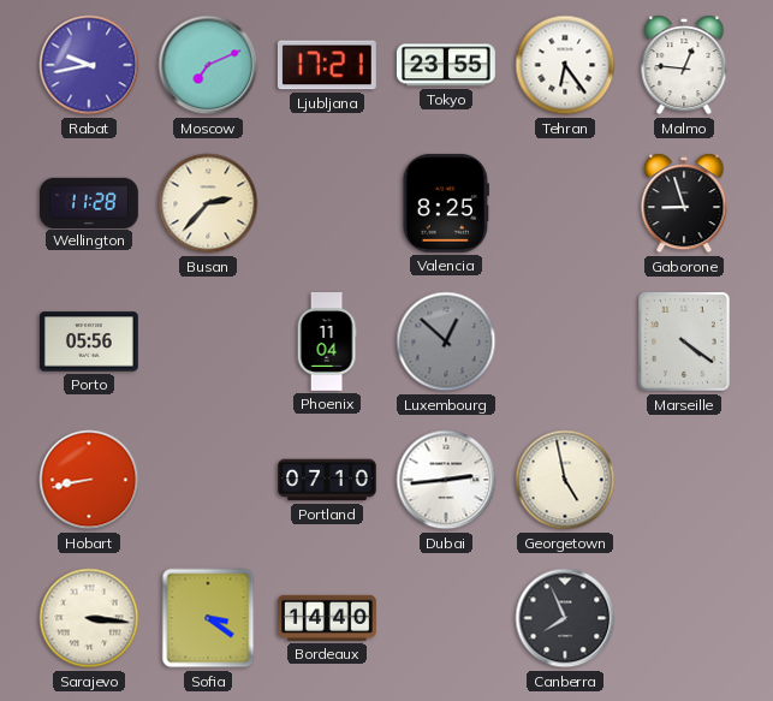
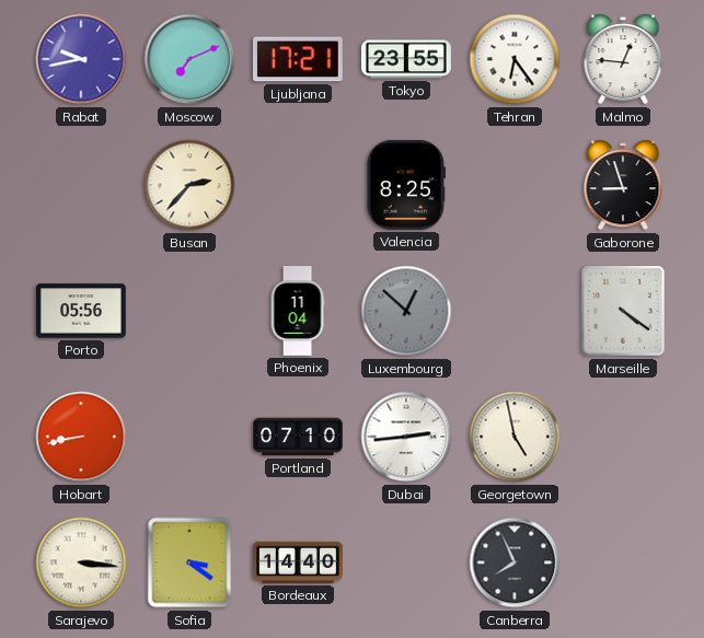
Wellington: 11:28 -> none
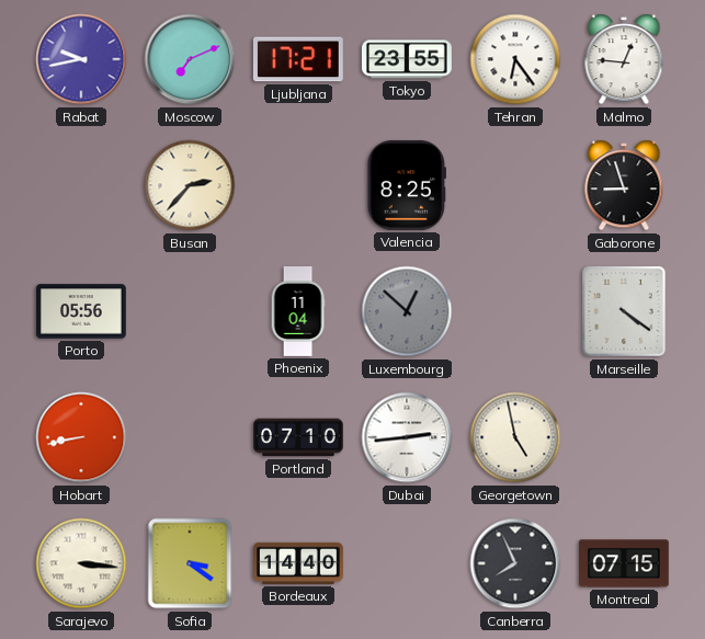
Montreal: none -> 07:15
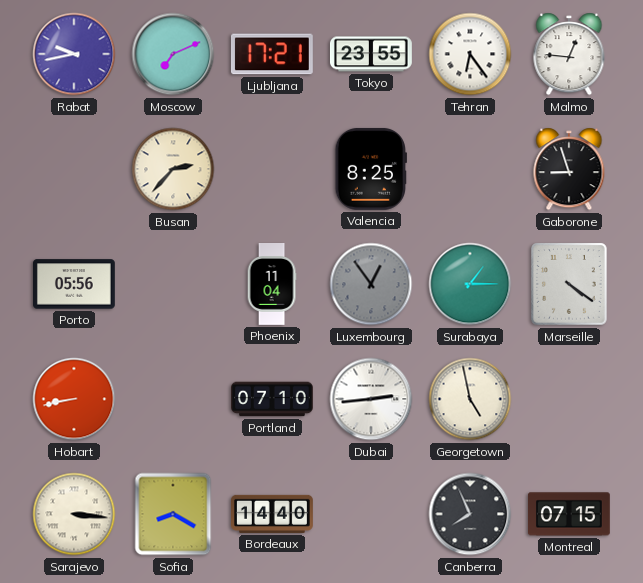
Luxembourg: 12:52 -> 12:54
Surabaya: none -> 1:15
Sofia: 3:21 -> 8:20
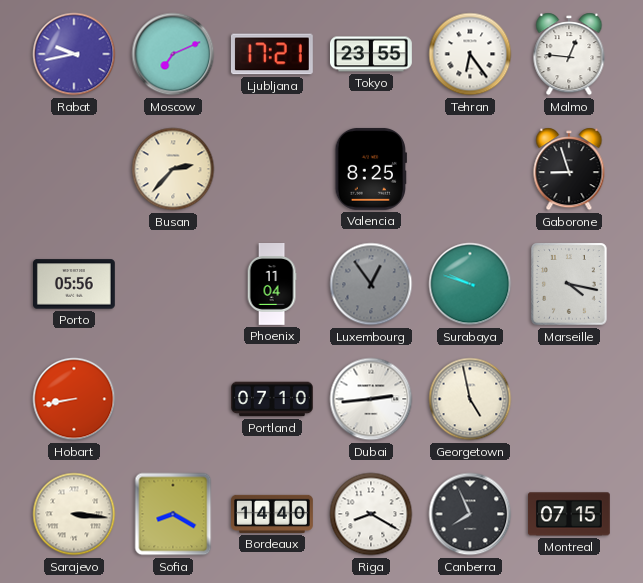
Surabaya: 1:15 -> 9:48
Marseille: 4:21 -> 4:17
Riga: none -> 8:20
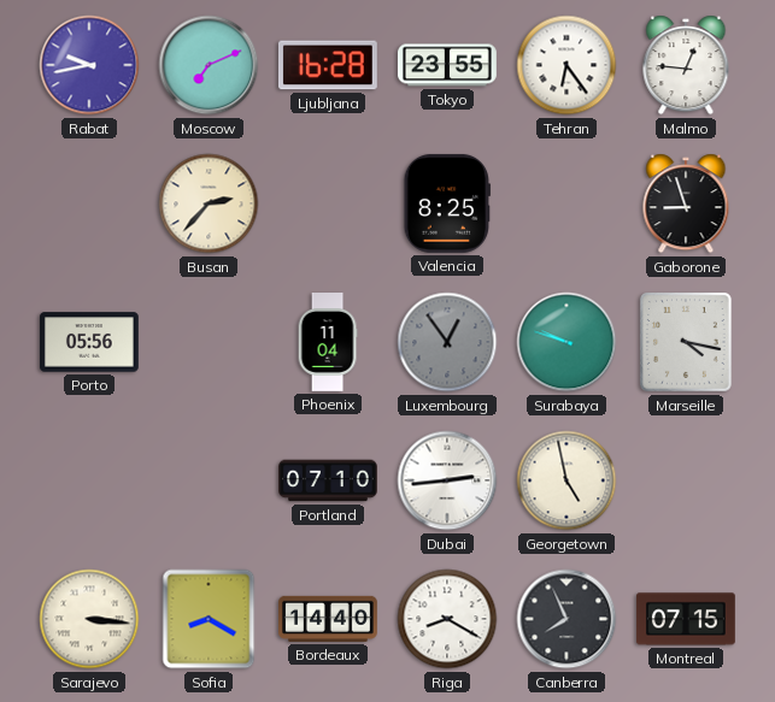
Ljubljana: 17:21 -> 16:28
Hobart: 8:43 -> none
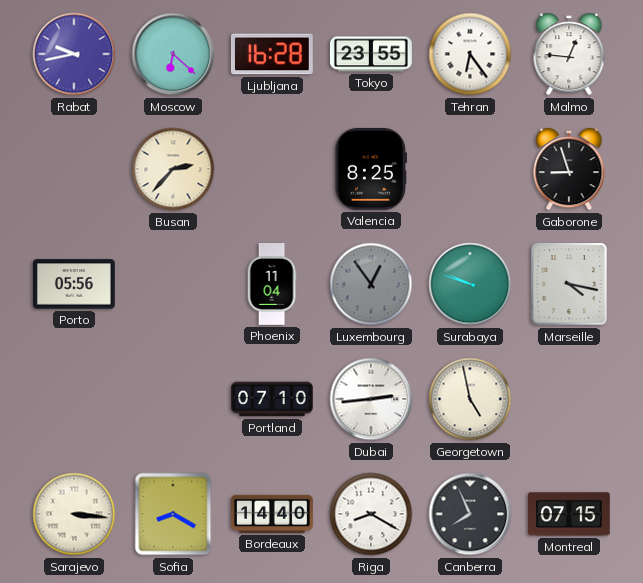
Moscow: 7:11 -> 6:22
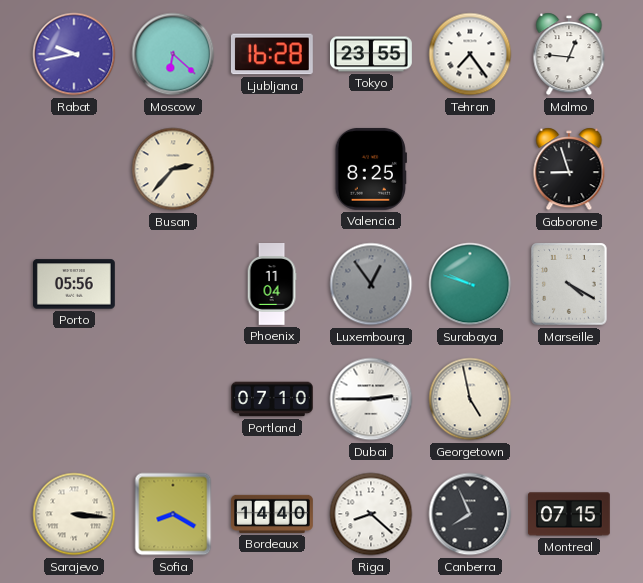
Tehran: 6:24 -> 7:24
Marseille: 4:17 -> 4:20
Dubai: 2:44 -> 2:45
Riga: 8:20 -> 8:22
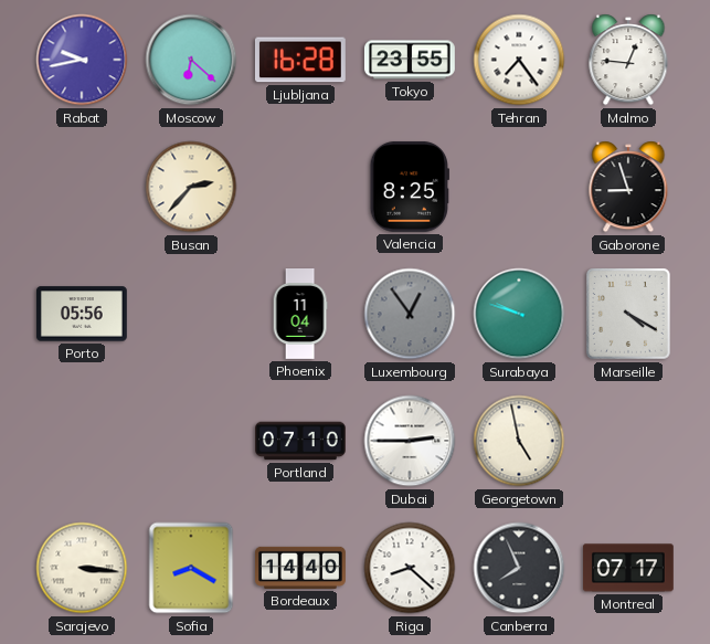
Montreal: 07:15 -> 07:17
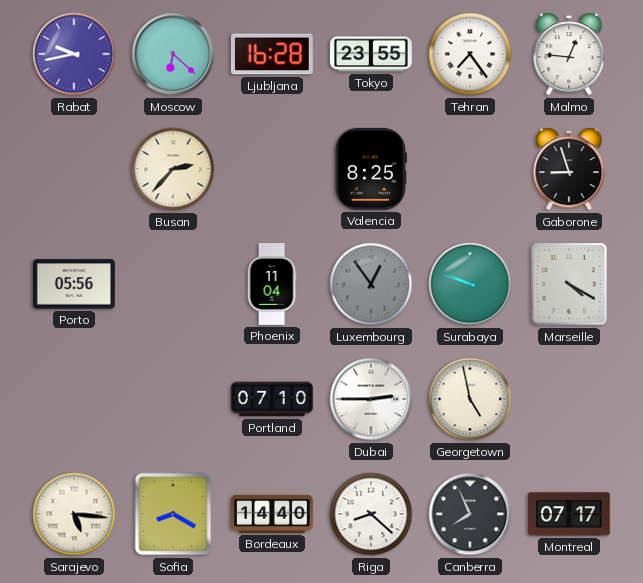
Sarajevo: 3:16 -> 5:16
